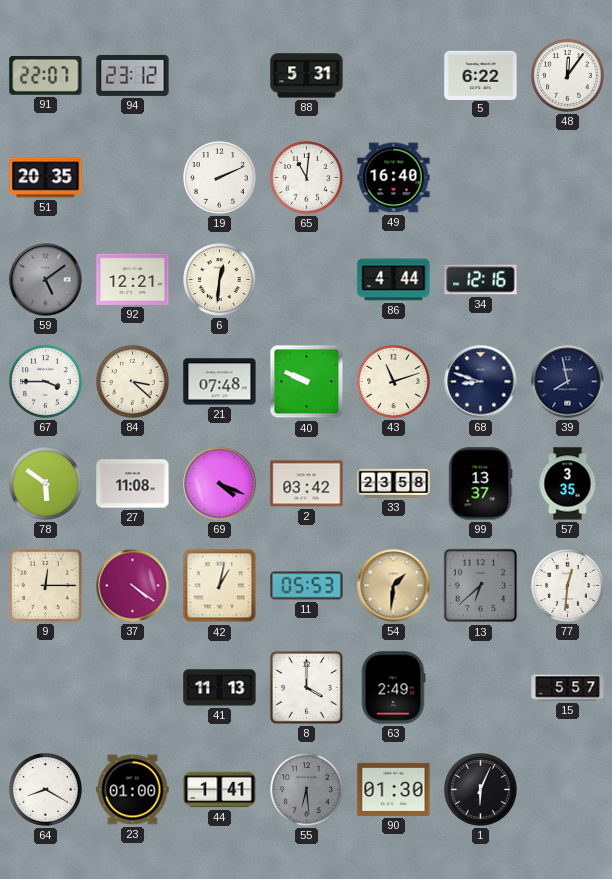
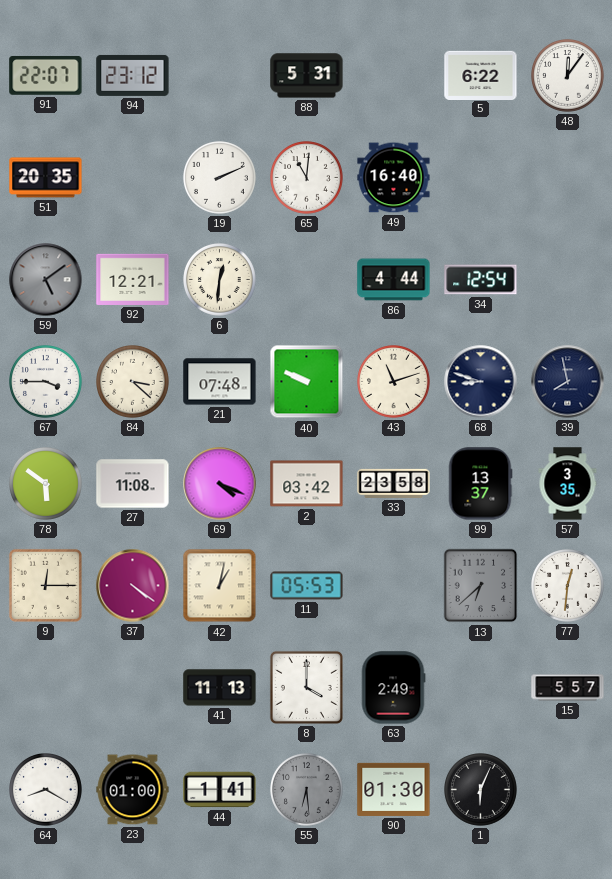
34: 12:16 -> 12:54
54: 1:31 -> none
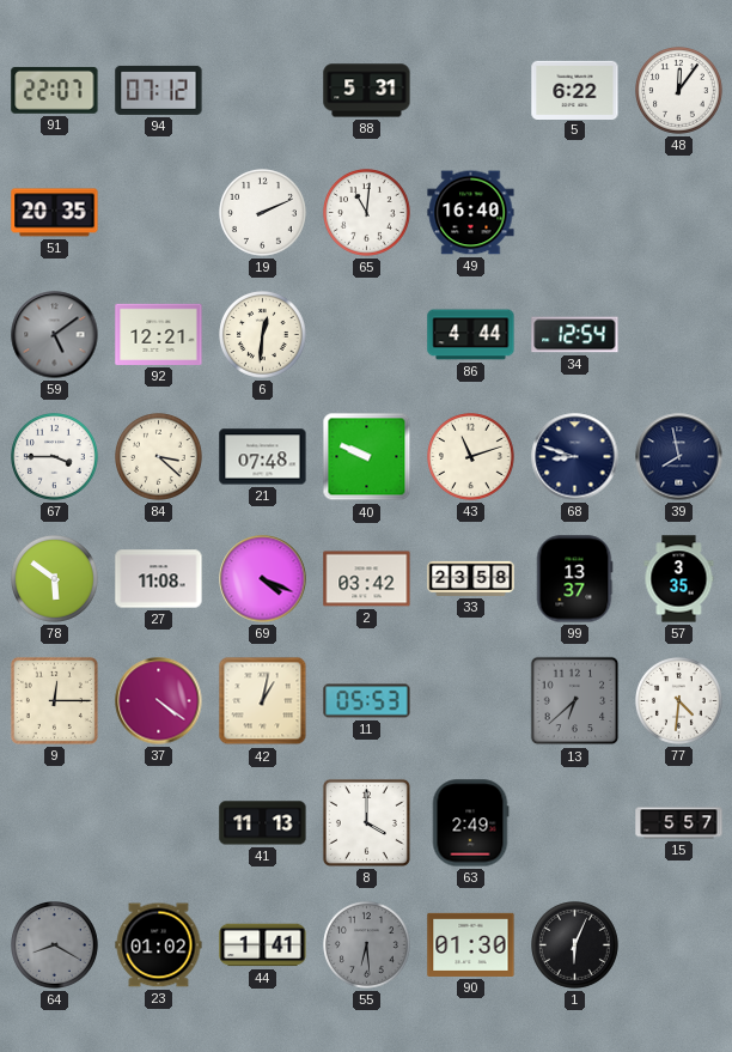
94: 23:12 -> 07:12
77: 12:31 -> 4:31
64 dial: white -> grey
23: 01:00 -> 01:02
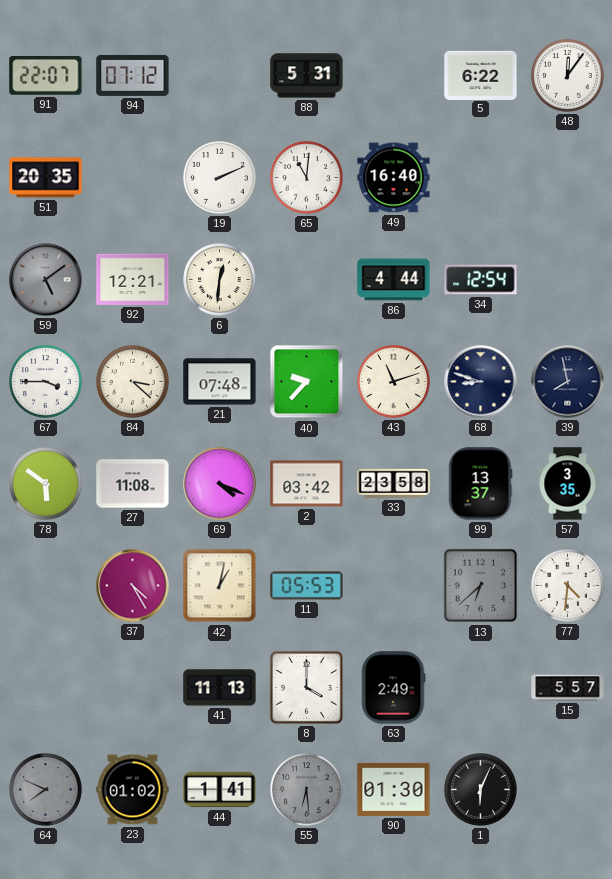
40: 9:49 -> 9:37
9: 12:15 -> none
37: 4:21 -> 4:25
64: 8:20 -> 7:49
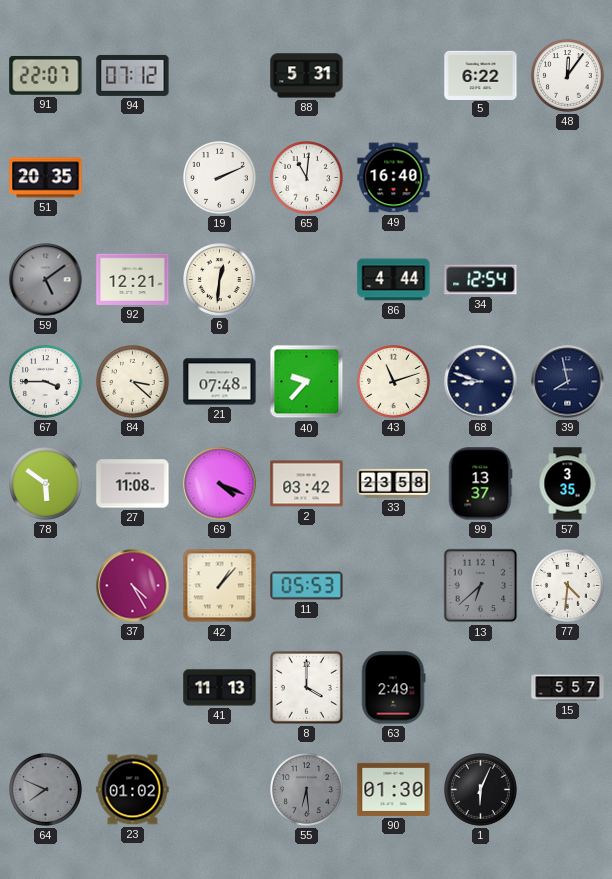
42: 1:02 -> 1:07
44: 1:41 -> none
